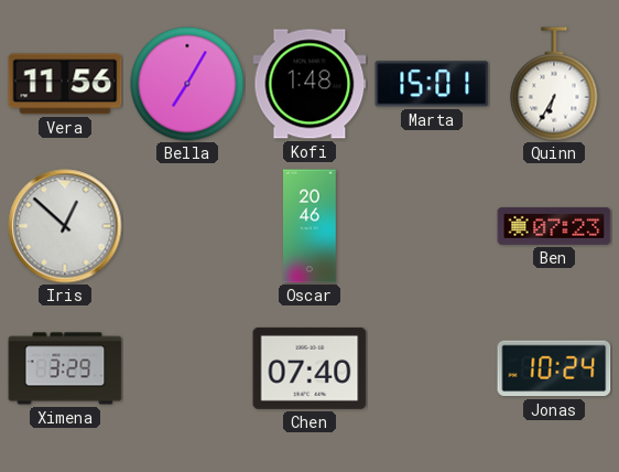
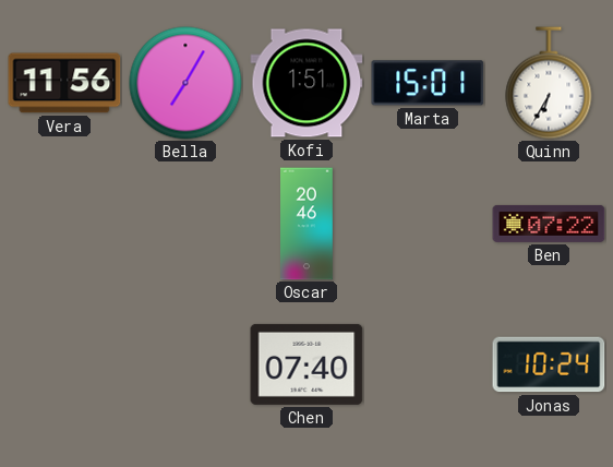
Kofi: 1:48 -> 1:51
Iris: 12:52 -> none
Ben: 07:23 -> 07:22
Ximena: 3:29 -> none
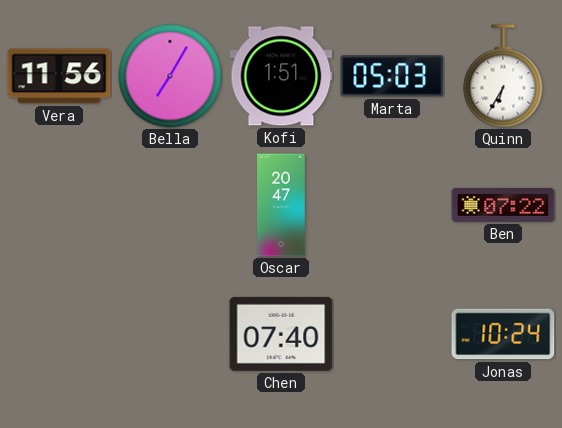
Marta: 15:01 -> 05:03
Oscar: 20:46 -> 20:47
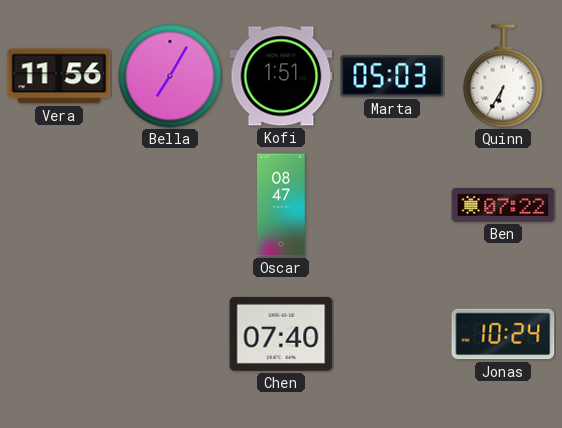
Oscar: 20:47 -> 08:47
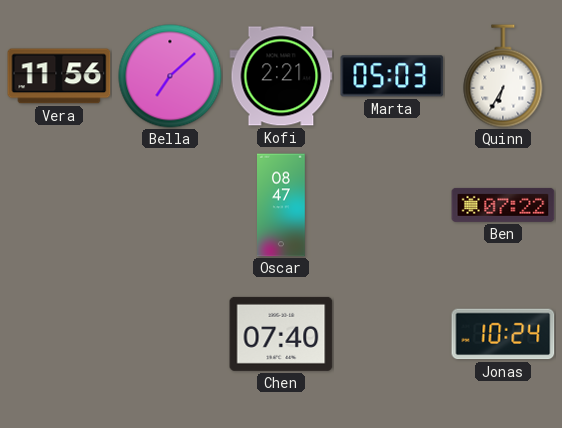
Bella: 7:05 -> 7:08
Kofi: 1:51 -> 2:21
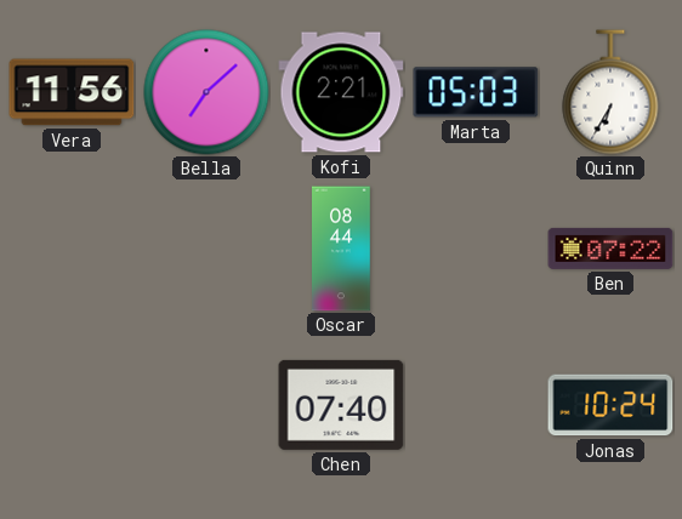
Oscar: 08:47 -> 08:44
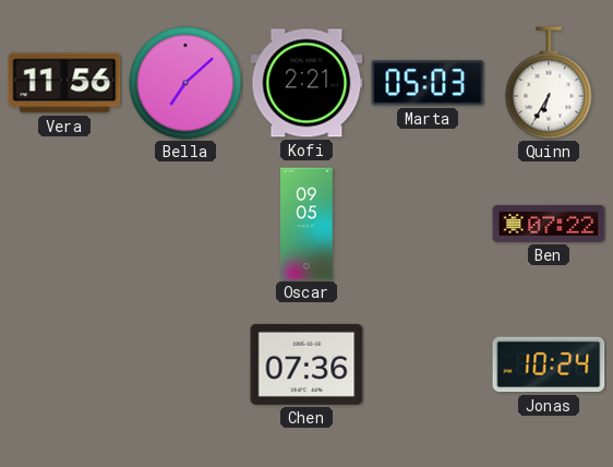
Oscar: 08:44 -> 09:05
Chen: 07:40 -> 07:36
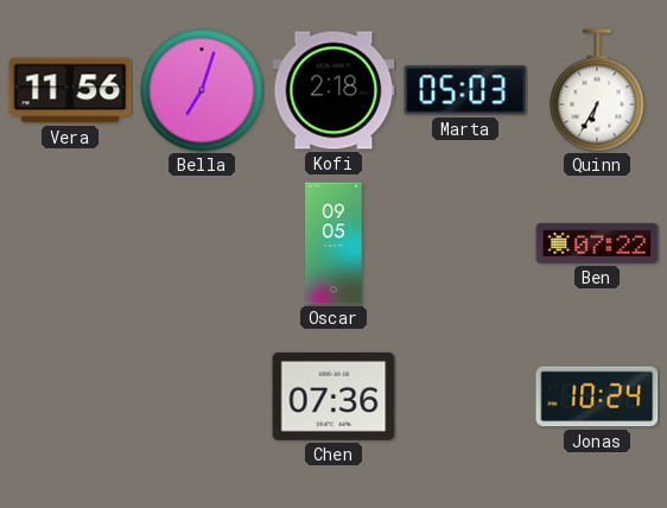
Bella: 7:08 -> 7:03
Kofi: 2:21 -> 2:18
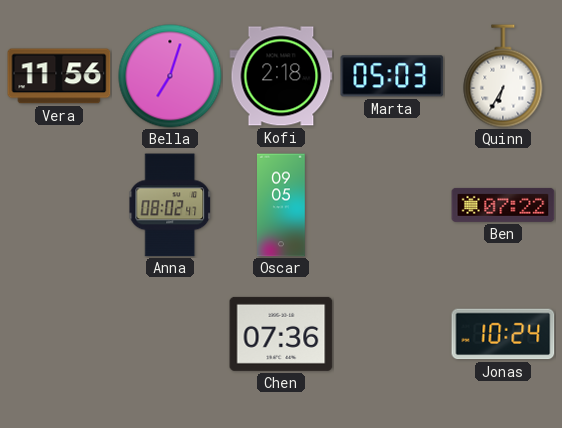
Anna: none -> 08:02
